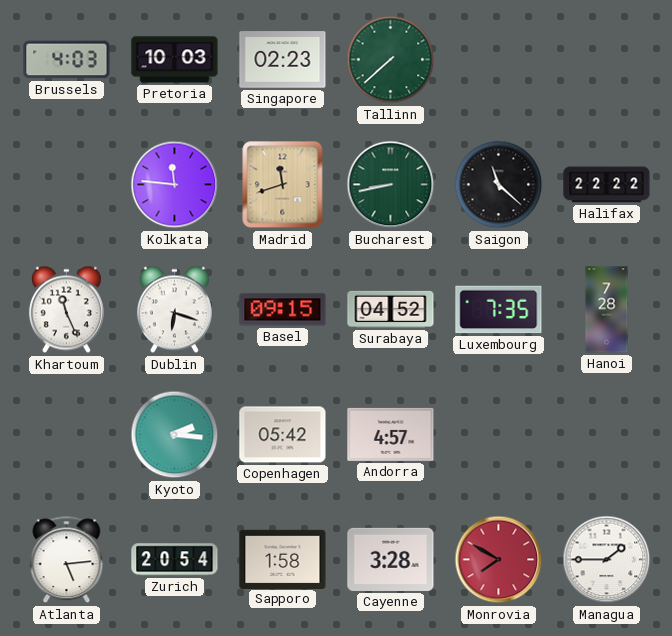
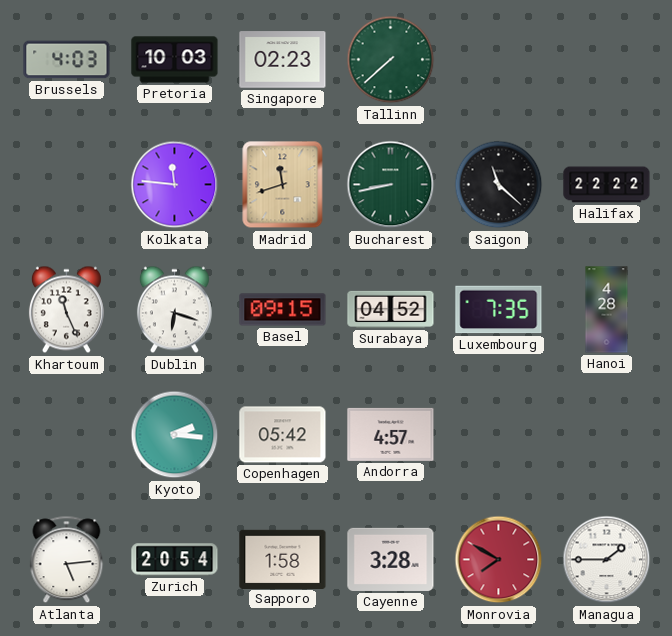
Hanoi: 7:28 -> 4:28
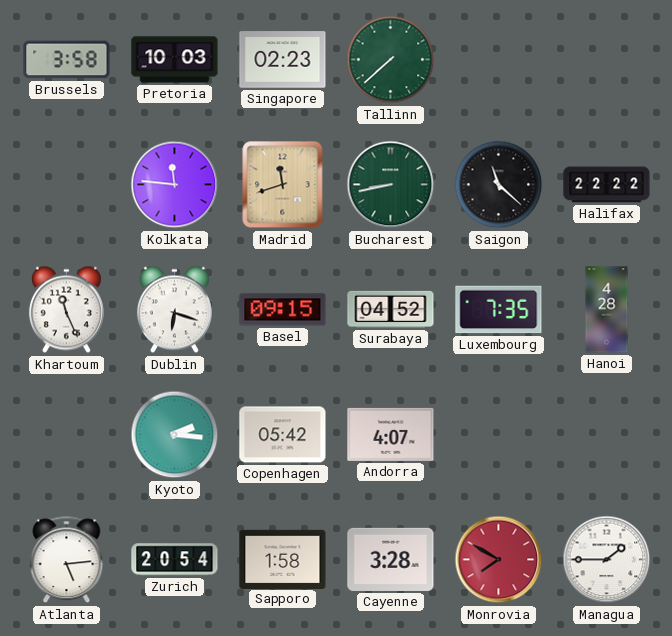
Brussels: 4:03 -> 3:58
Andorra: 4:57 -> 4:07
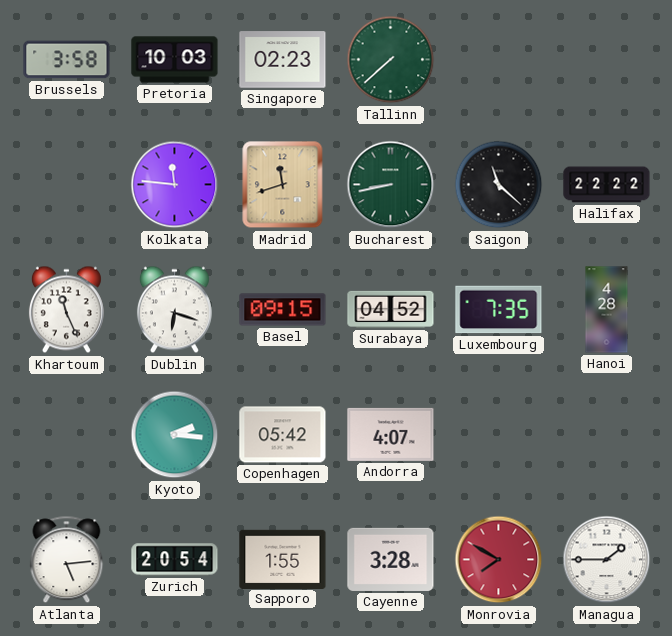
Sapporo: 1:58 -> 1:55
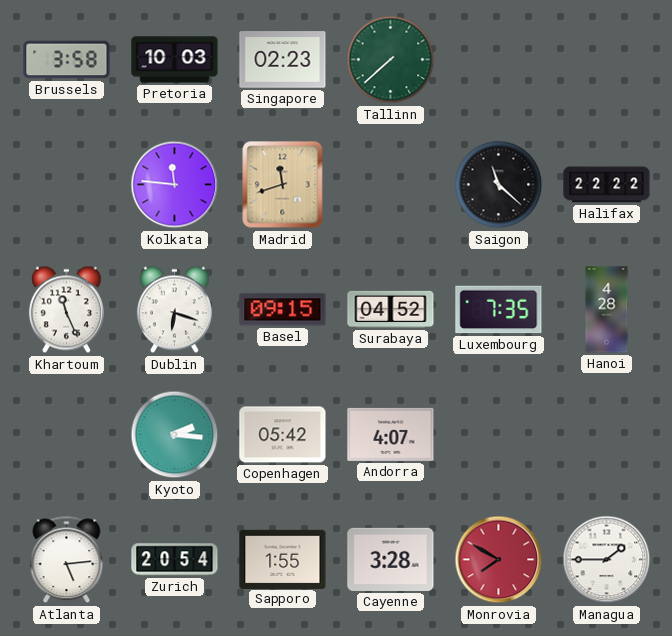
Bucharest: 8:43 -> none
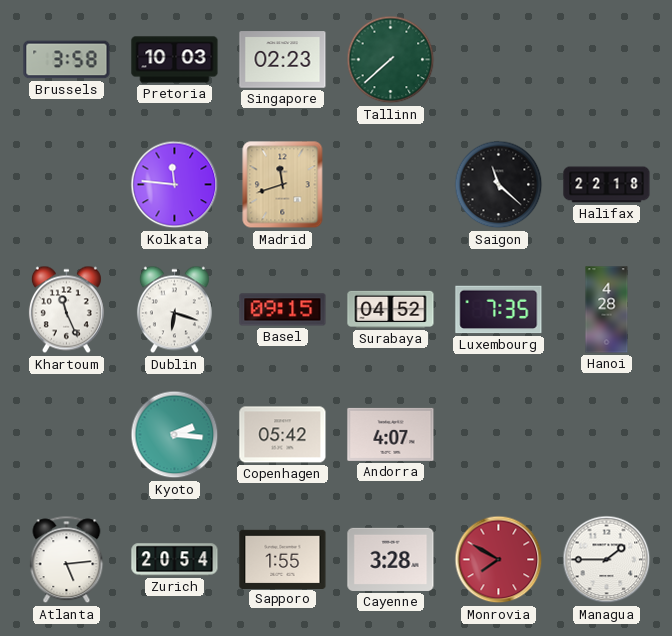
Halifax: 22:22 -> 22:18
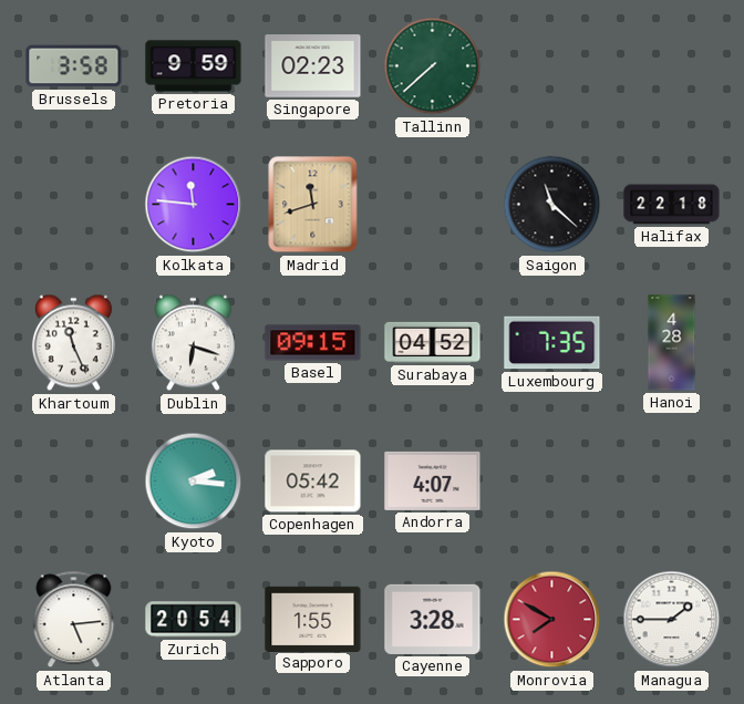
Pretoria: 10:03 -> 9:59
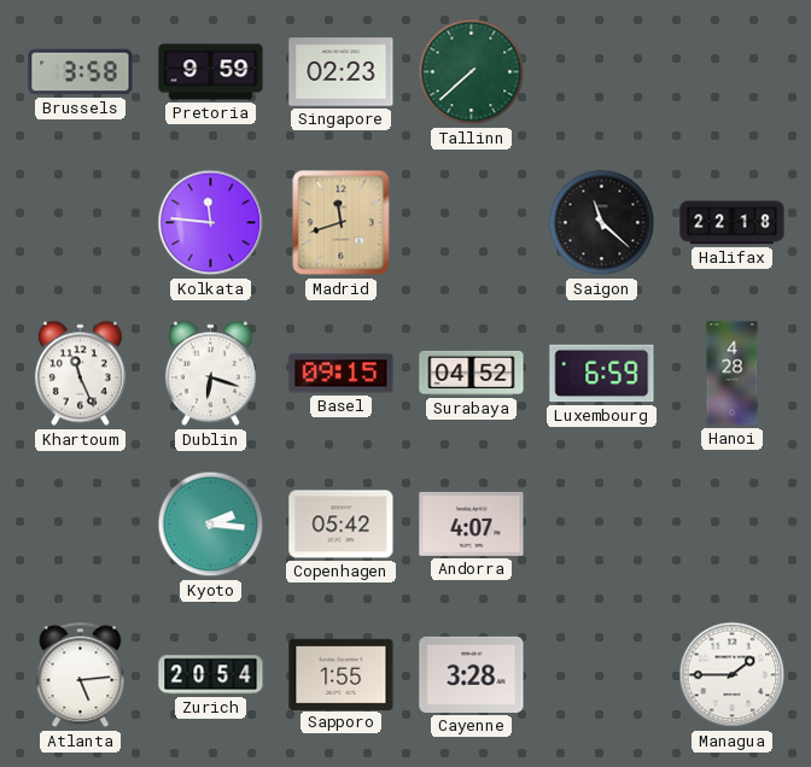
Luxembourg: 7:35 -> 6:59
Monrovia: 7:50 -> none
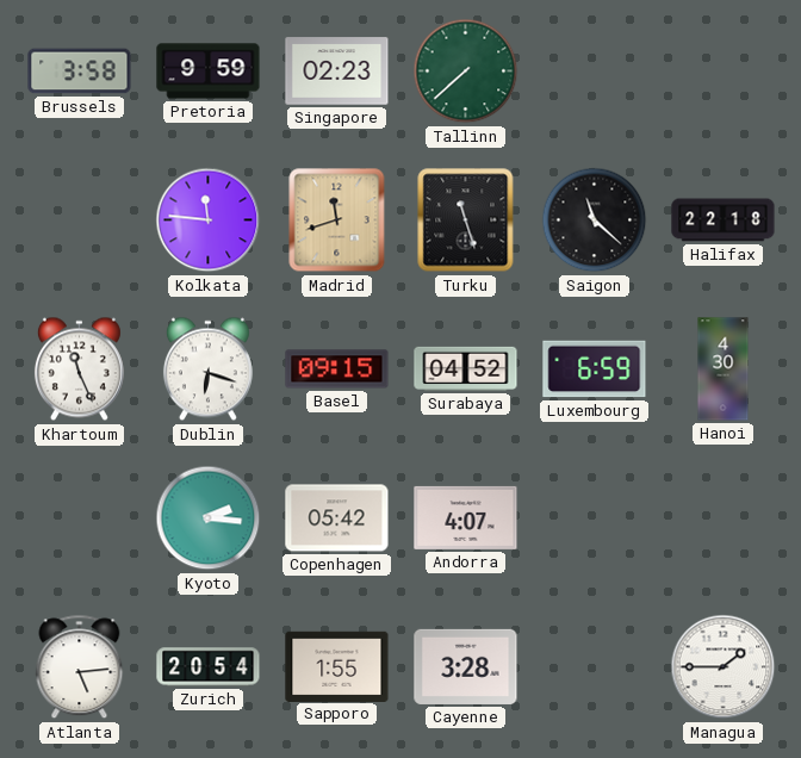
Turku: none -> 11:27
Hanoi: 4:28 -> 4:30
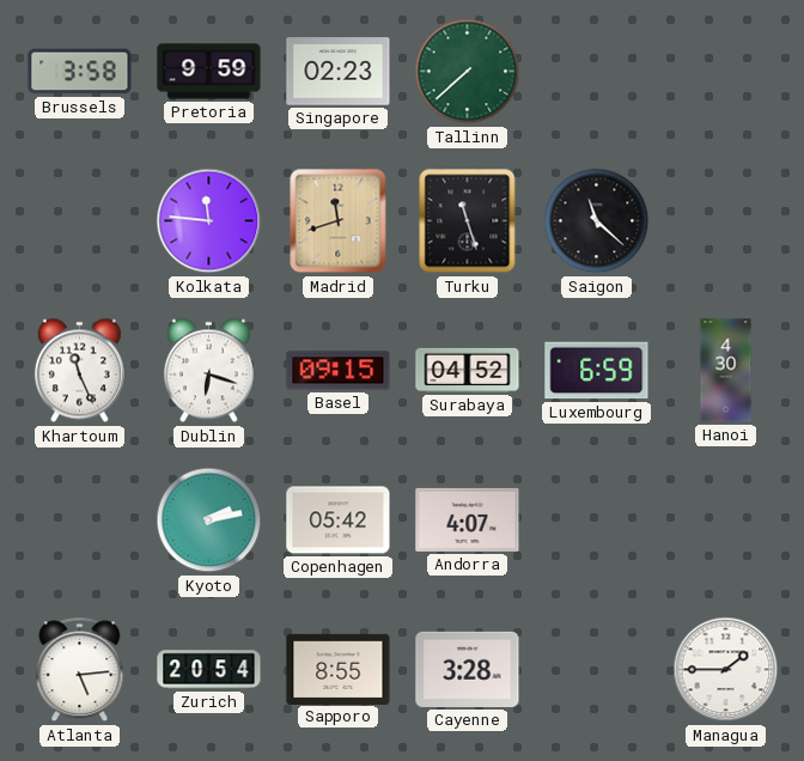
Halifax: 22:18 -> none
Kyoto: 2:16 -> 2:13
Sapporo: 1:55 -> 8:55
